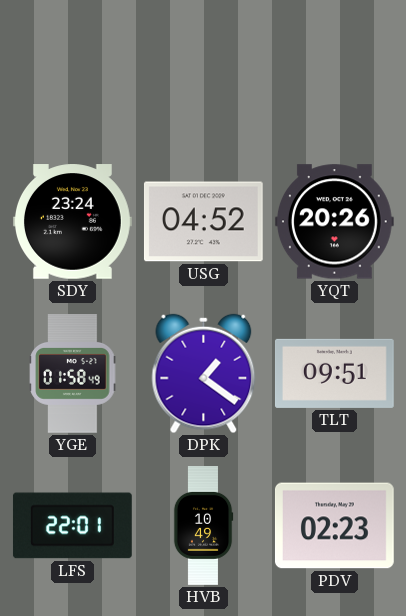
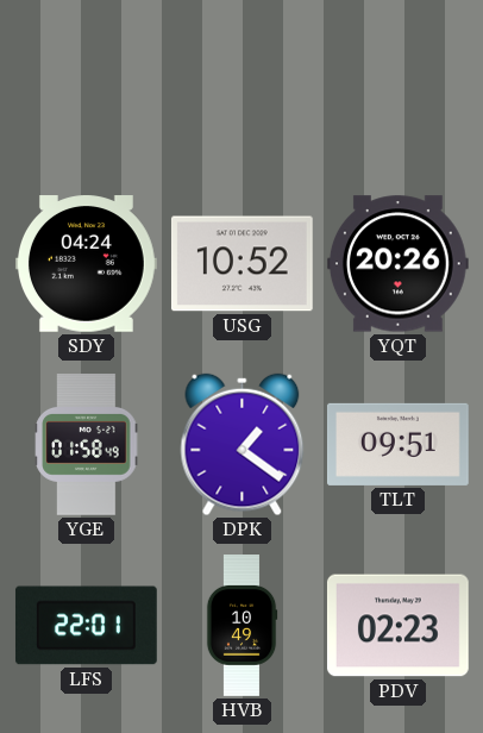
SDY: 23:24 -> 04:24
USG: 04:52 -> 10:52
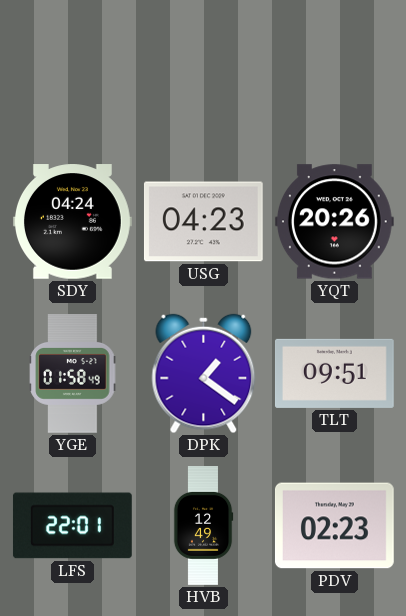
USG: 10:52 -> 04:23
HVB: 10:49 -> 12:49
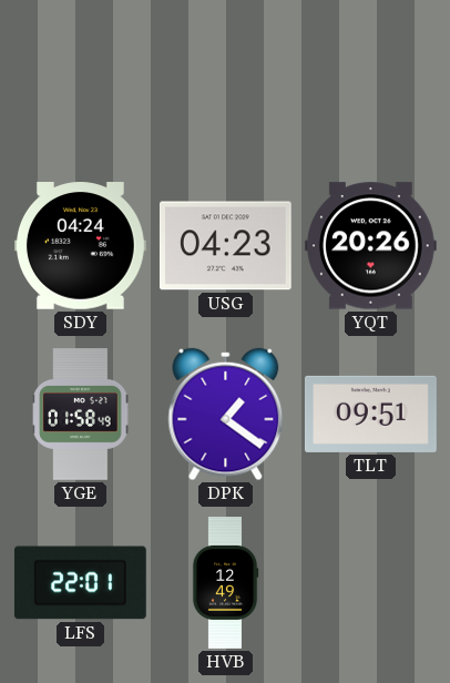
PDV: 02:23 -> none
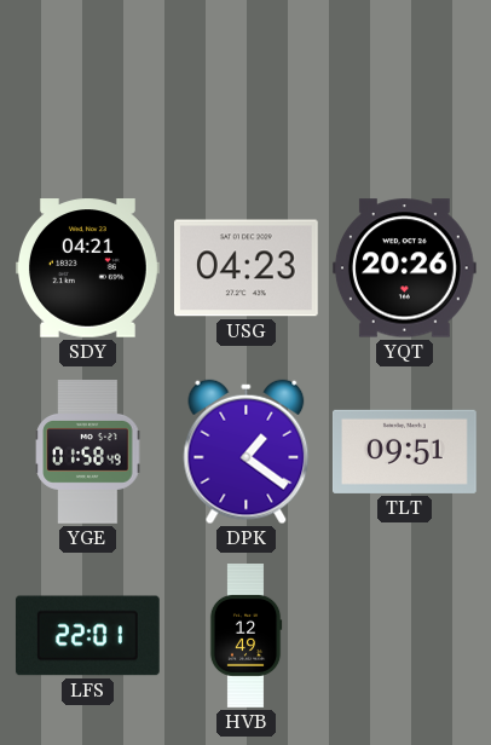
SDY: 04:24 -> 04:21
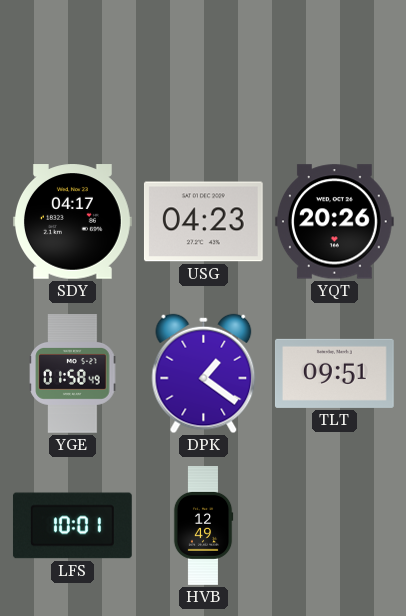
SDY: 04:21 -> 04:17
LFS: 22:01 -> 10:01
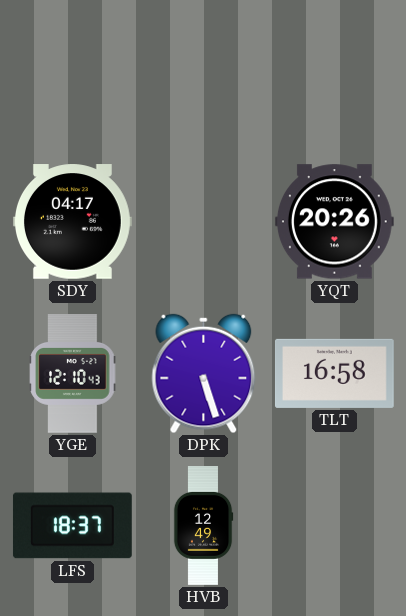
USG: 04:23 -> none
YGE: 01:58 -> 12:10
DPK: 1:21 -> 5:27
TLT: 09:51 -> 16:58
LFS: 10:01 -> 18:37
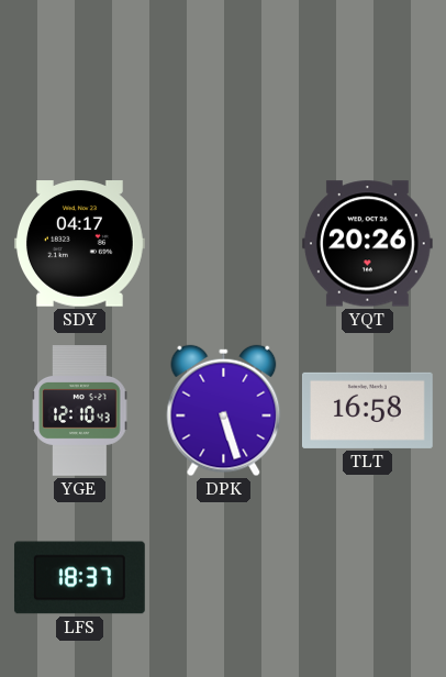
HVB: 12:49 -> none
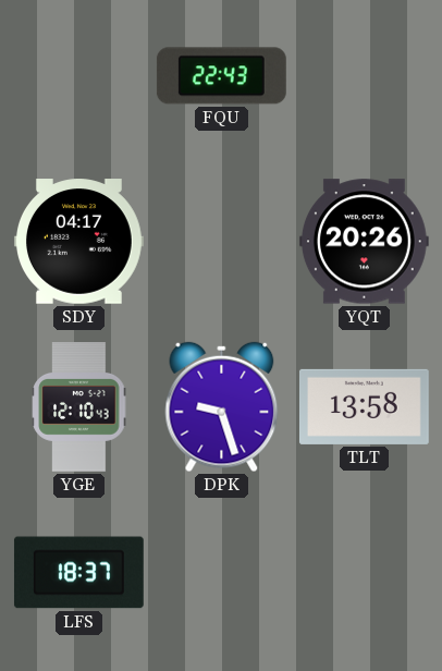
FQU: none -> 22:43
DPK: 5:27 -> 9:27
TLT: 16:58 -> 13:58
